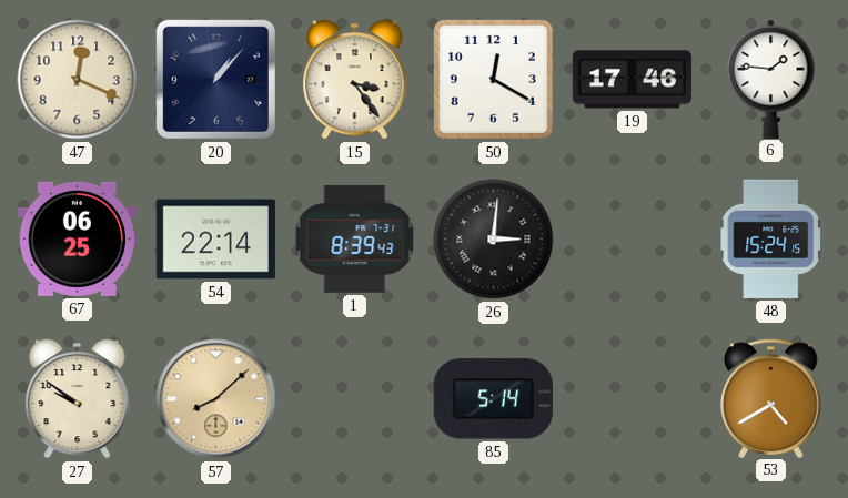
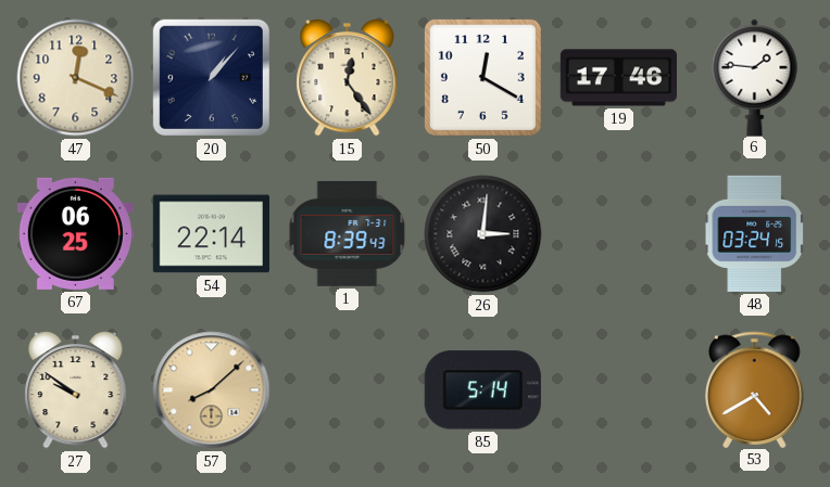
15: 3:24 -> 12:24
48: 15:24 -> 03:24
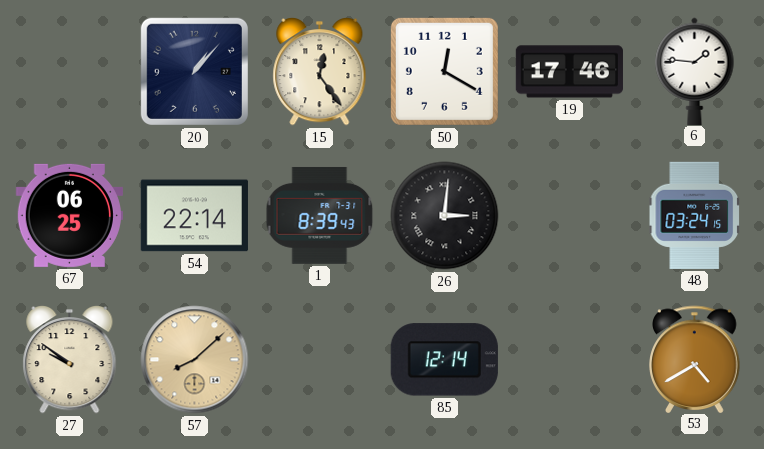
47: 12:19 -> none
85: 5:14 -> 12:14
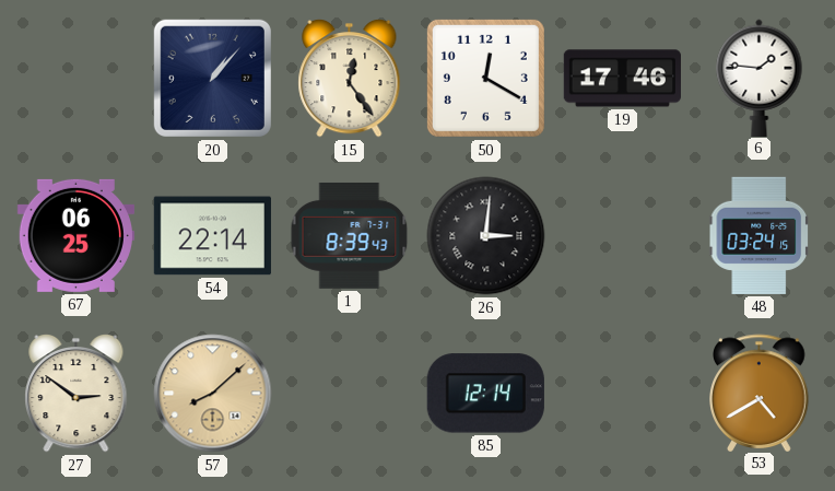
27: 9:51 -> 2:51
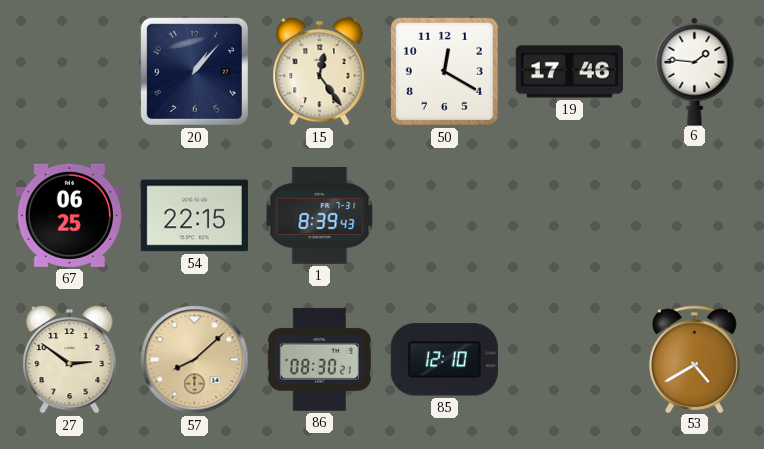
54: 22:14 -> 22:15
26: 3:01 -> none
48: 03:24 -> none
86: none -> 08:30
85: 12:14 -> 12:10
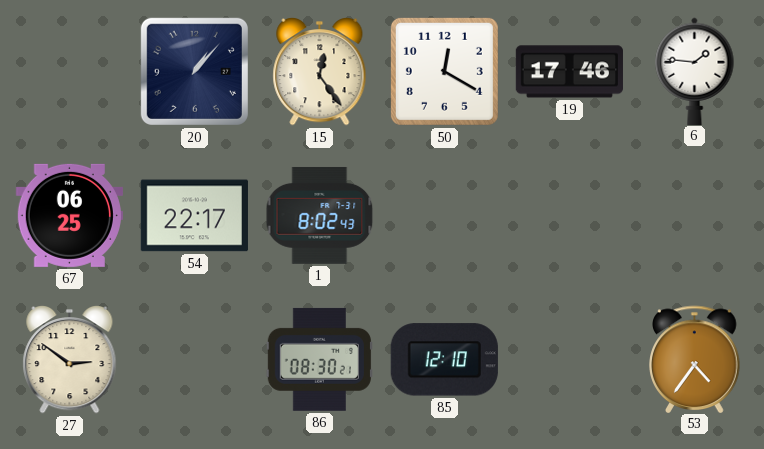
54: 22:15 -> 22:17
1: 8:39 -> 8:02
57: 8:08 -> none
53: 4:40 -> 4:36
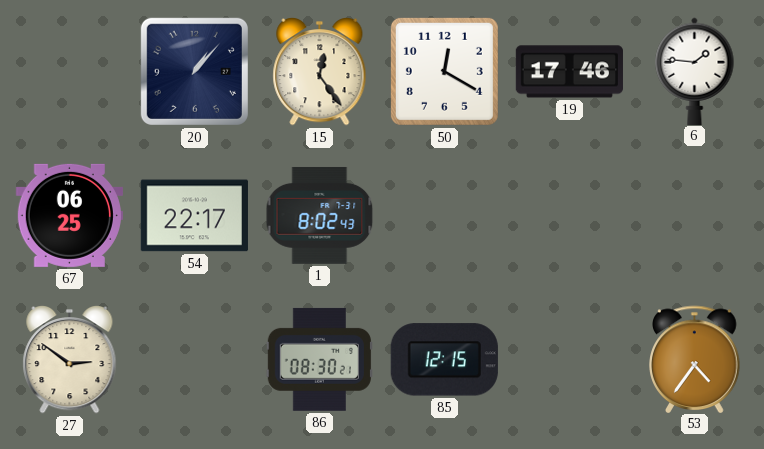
85: 12:10 -> 12:15
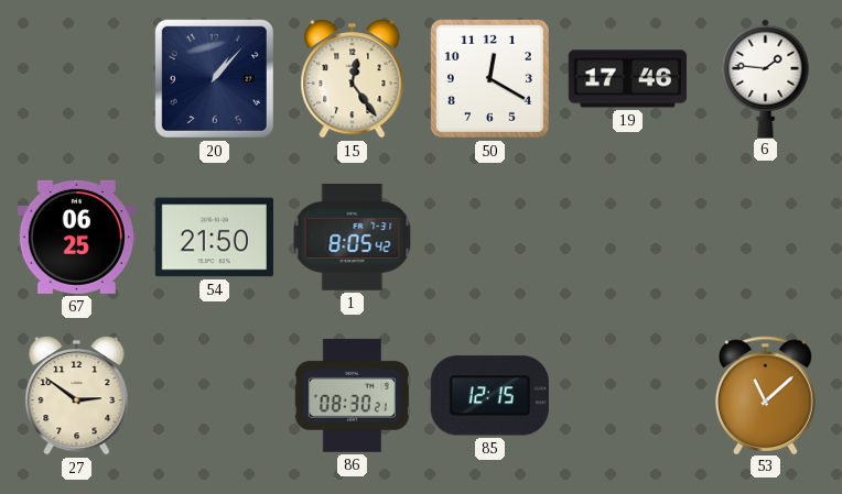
54: 22:17 -> 21:50
1: 8:02 -> 8:05
53: 4:36 -> 11:08
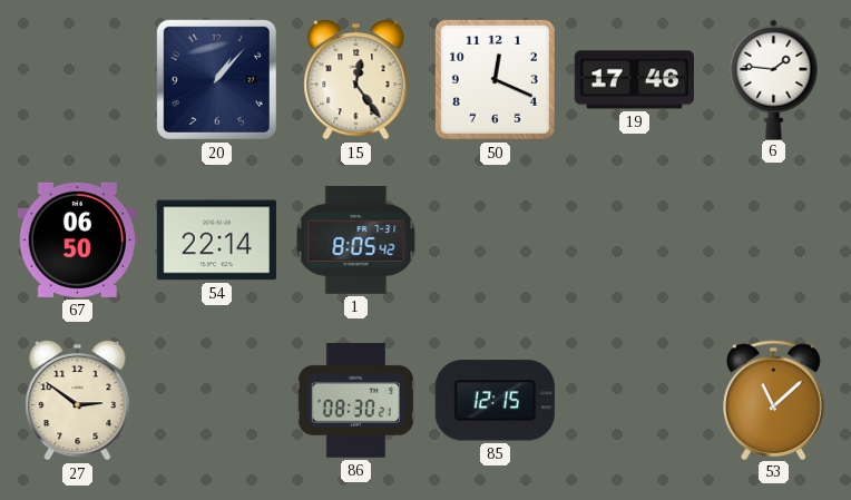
50: 12:20 -> 12:19
67: 06:25 -> 06:50
54: 21:50 -> 22:14
